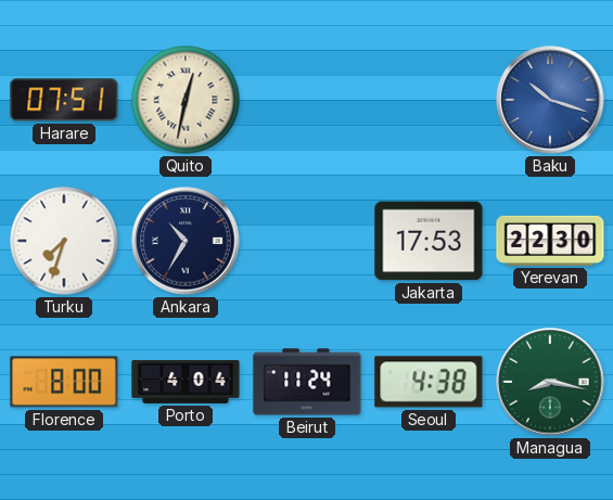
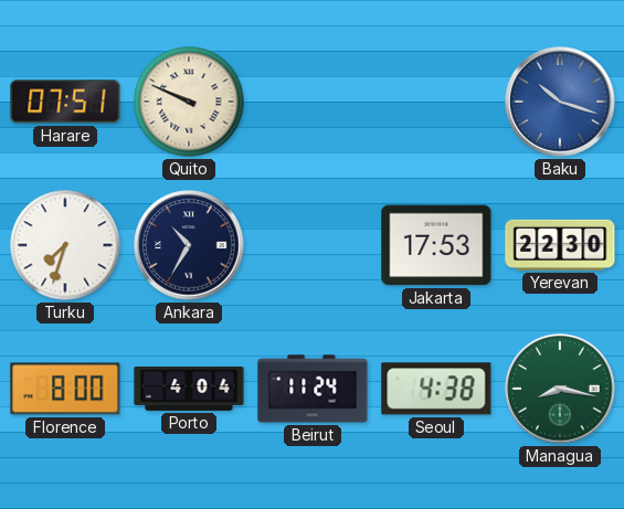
Quito: 12:32 -> 9:49
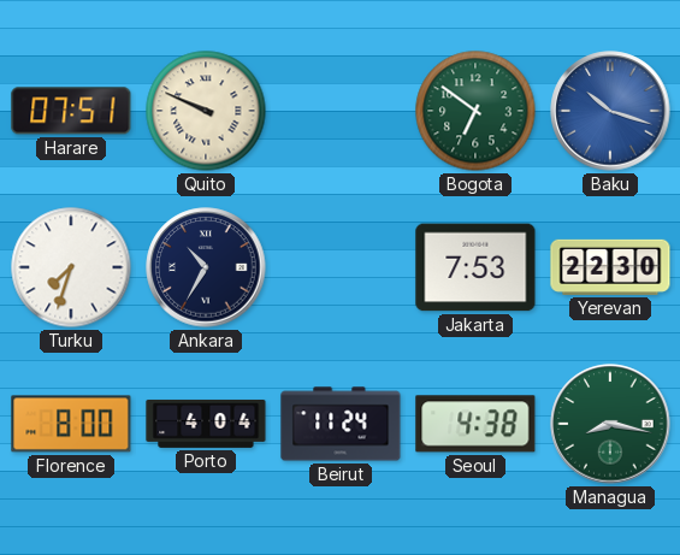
Bogota: none -> 6:51
Jakarta: 17:53 -> 7:53
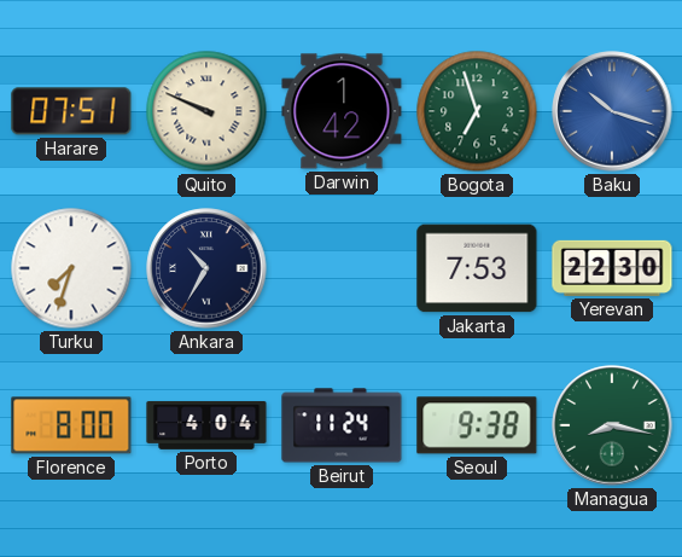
Darwin: none -> 1:42
Bogota: 6:51 -> 6:57
Seoul: 4:38 -> 9:38
